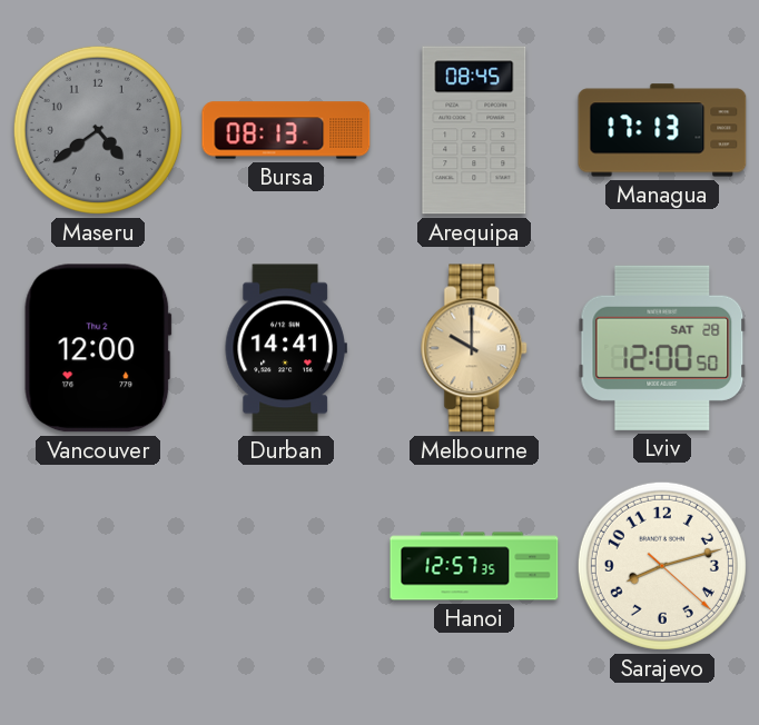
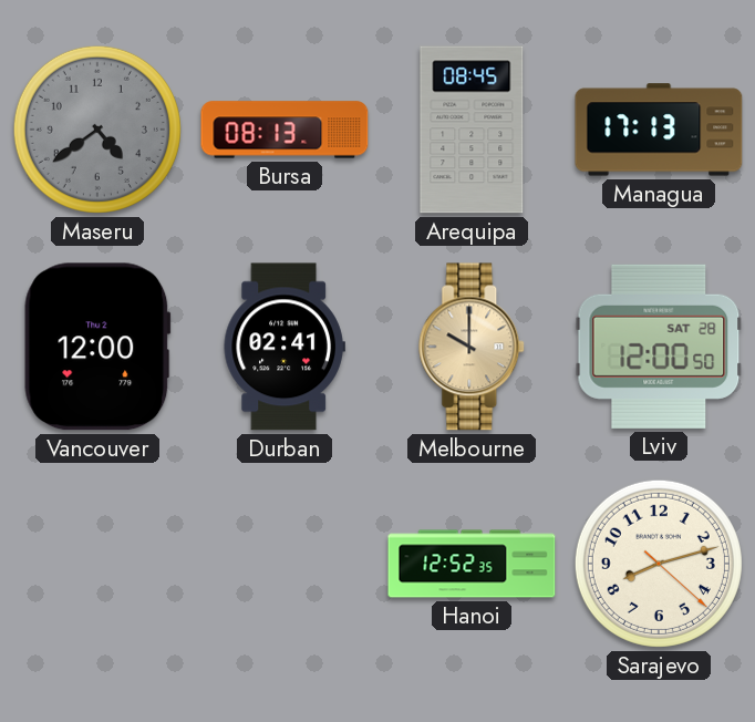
Durban: 14:41 -> 02:41
Hanoi: 12:57 -> 12:52
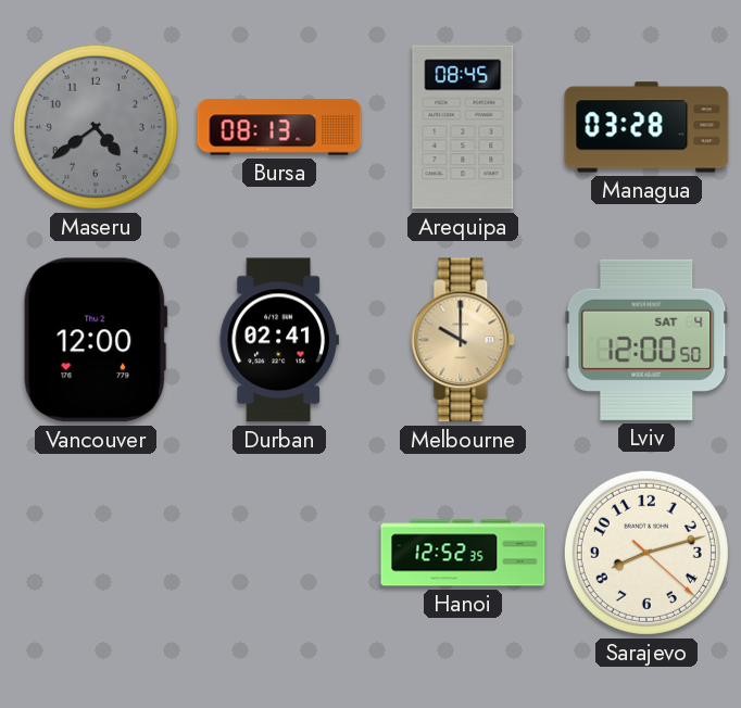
Managua: 17:13 -> 03:28
Lviv date: SAT 28 -> SAT 4
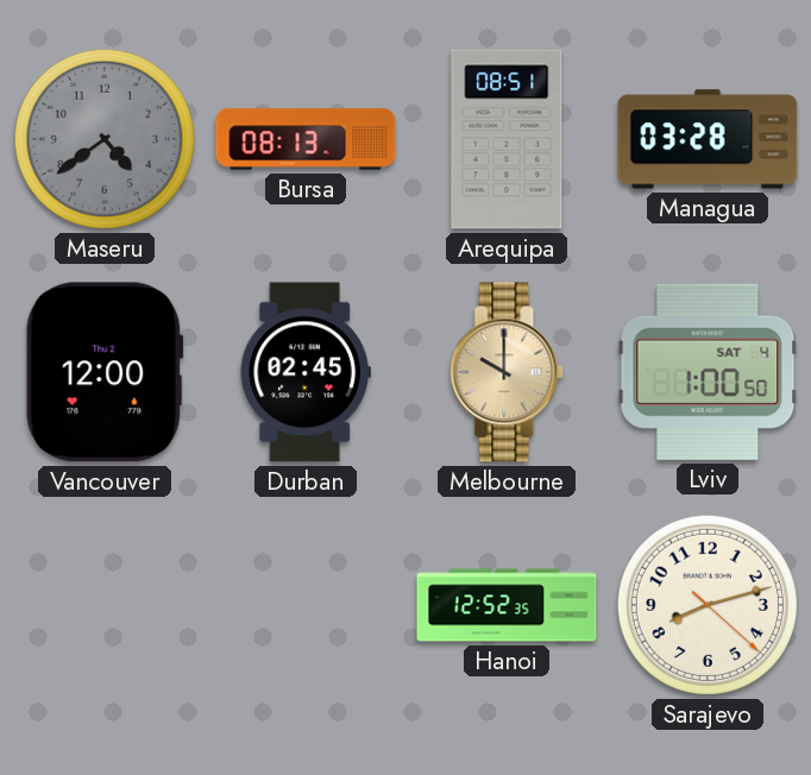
Arequipa: 08:45 -> 08:51
Durban: 02:41 -> 02:45
Lviv: 12:00 -> 1:00
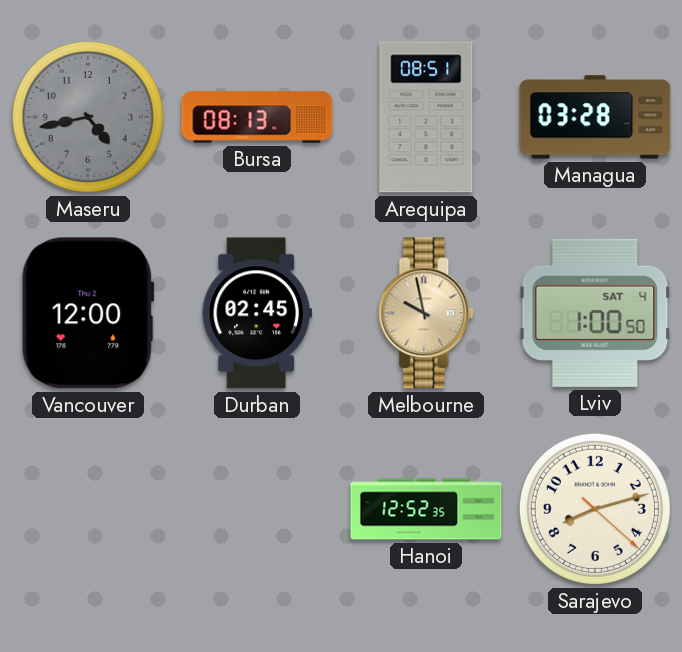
Maseru: 4:39 -> 4:43
Melbourne: 10:00 -> 9:58
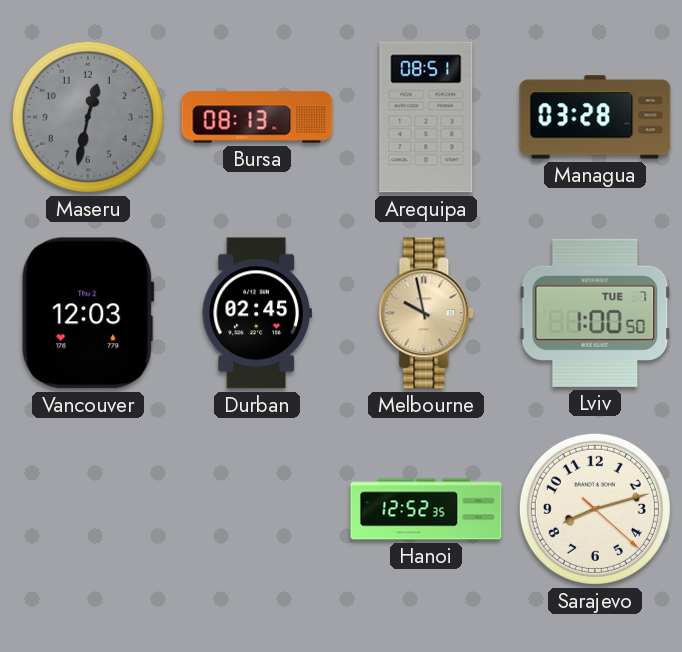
Maseru: 4:43 -> 12:32
Vancouver: 12:00 -> 12:03
Lviv date: SAT 4 -> TUE 7
